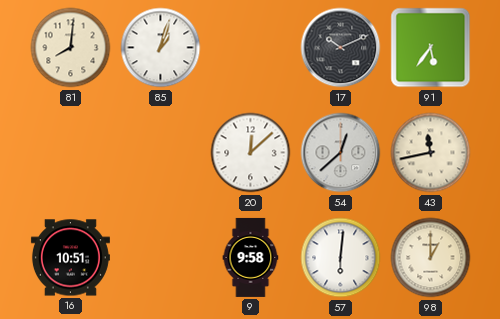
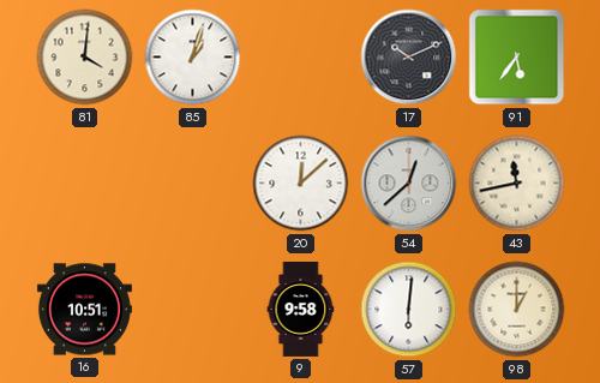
81: 8:01 -> 4:01
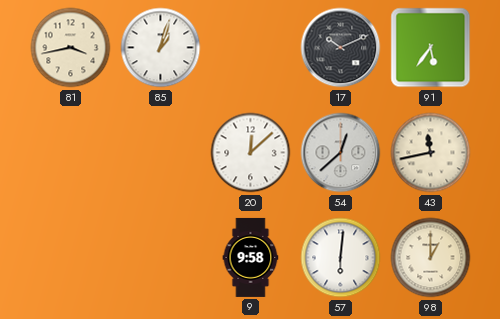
81: 4:01 -> 3:43
16: 10:51 -> none
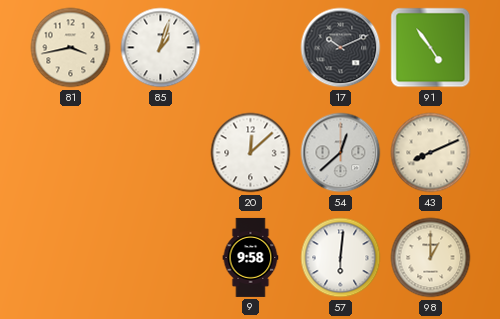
91: 5:36 -> 4:54
43: 11:43 -> 8:11
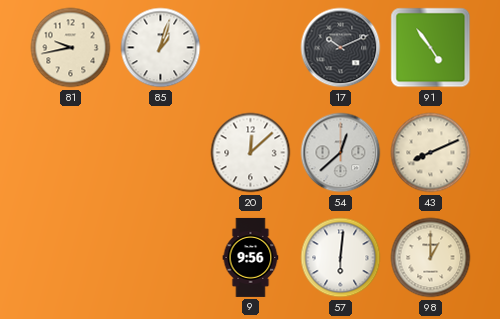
81: 3:43 -> 9:43
9: 9:58 -> 9:56
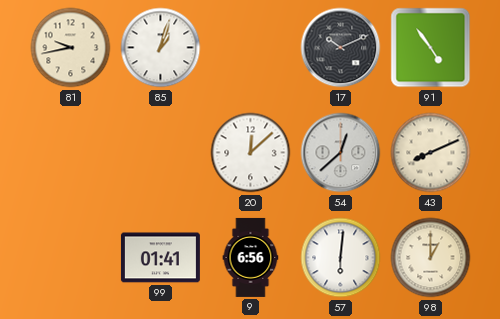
99: none -> 01:41
9: 9:56 -> 6:56
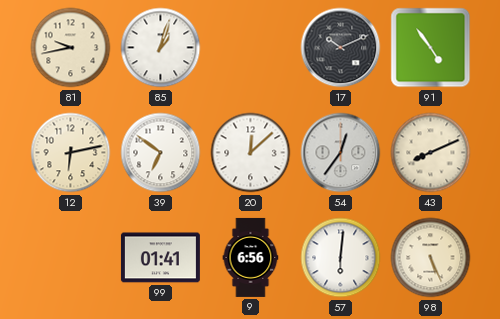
12: none -> 6:13
39: none -> 6:51
54: 12:38 -> 12:36
98: 1:00 -> 5:26
